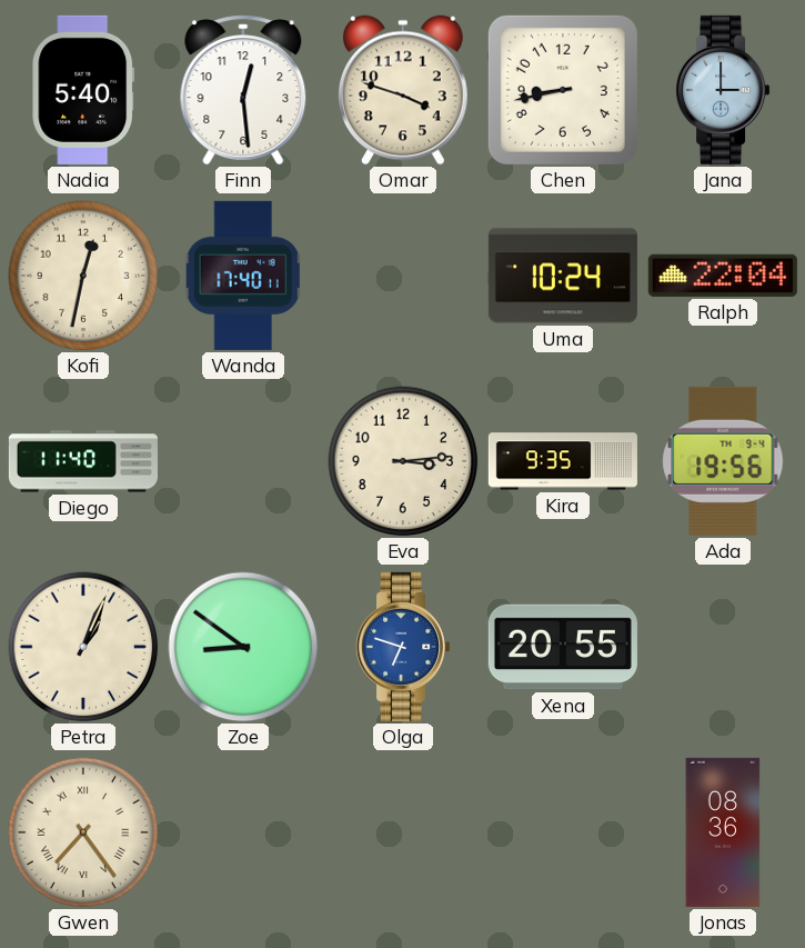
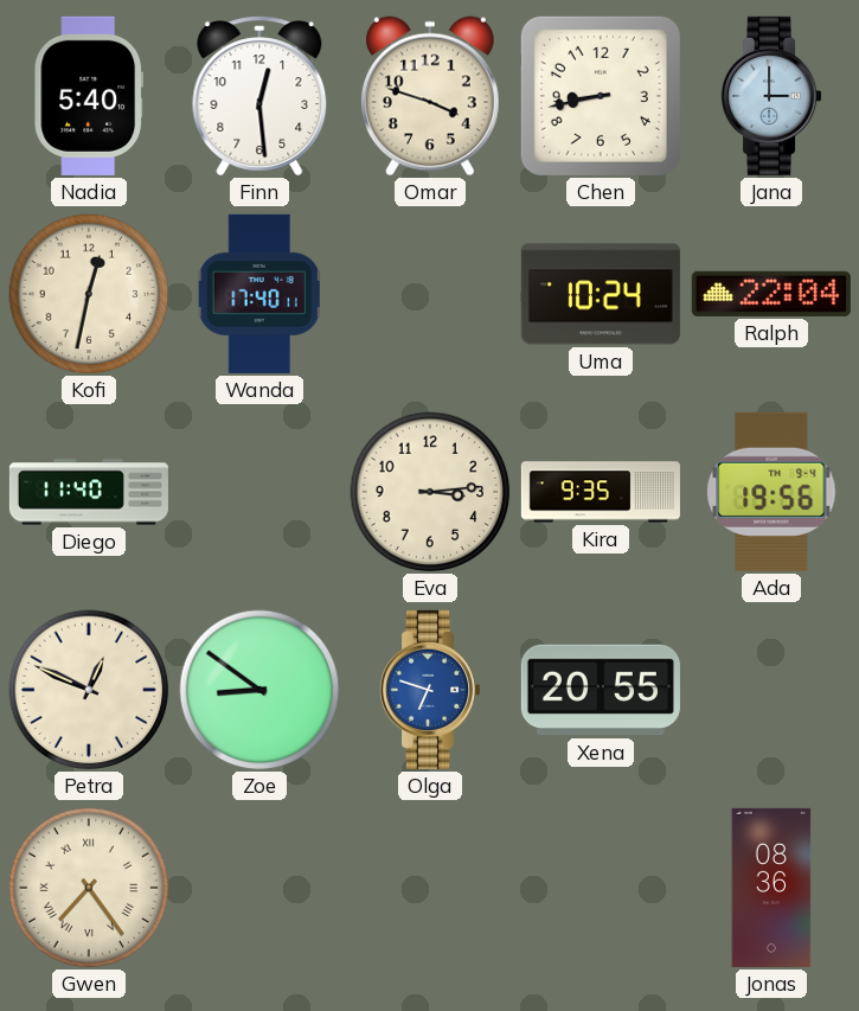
Petra: 1:04 -> 12:49
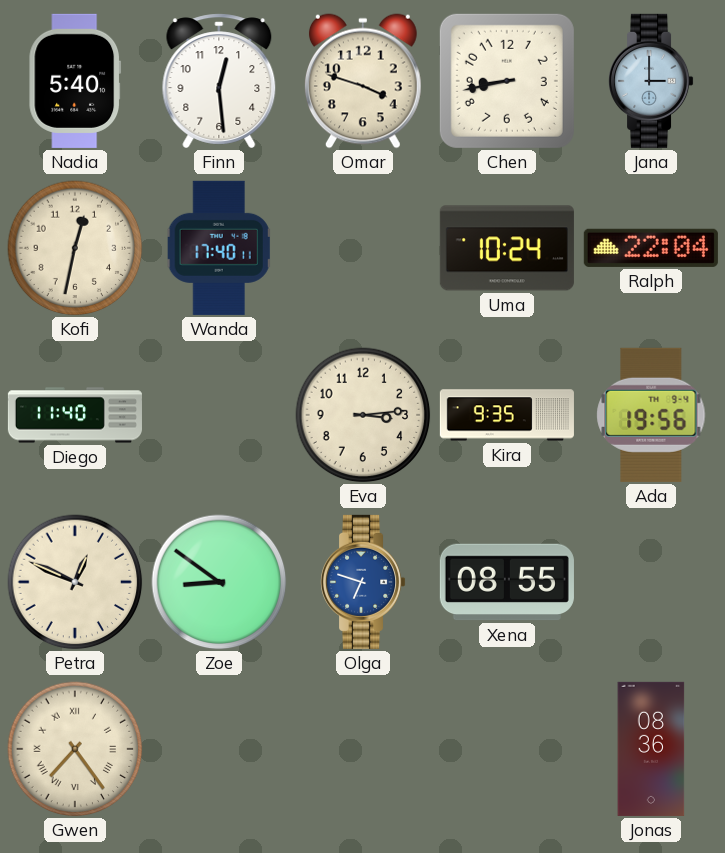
Xena: 20:55 -> 08:55
